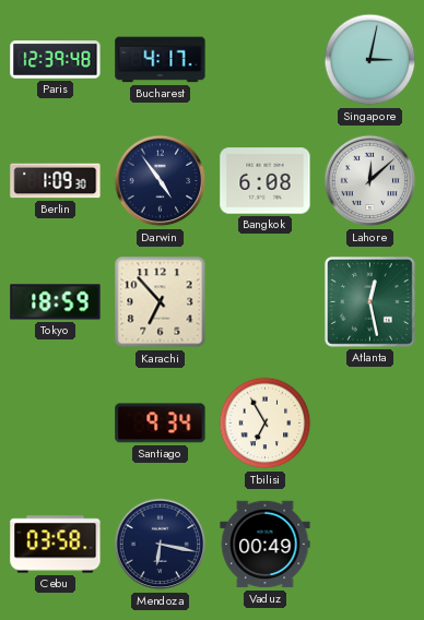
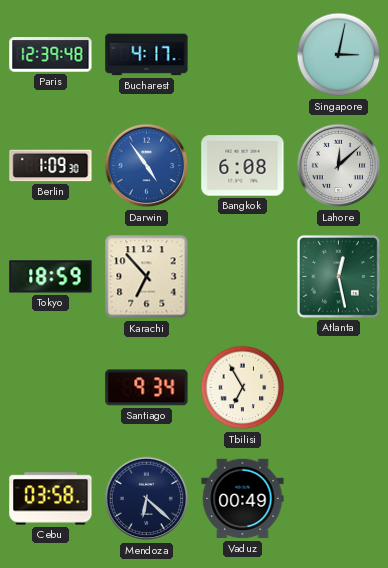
Darwin dial: navy -> blue
Mendoza: 6:17 -> 6:22
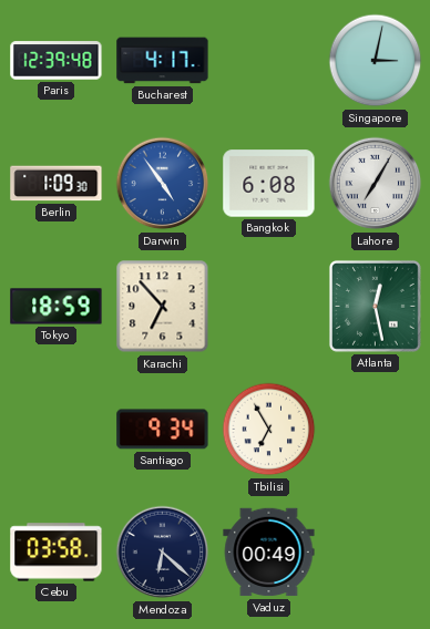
Lahore: 12:08 -> 7:05
